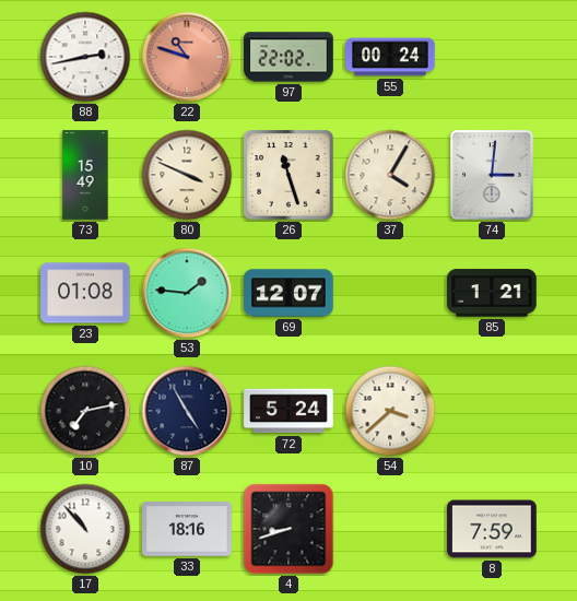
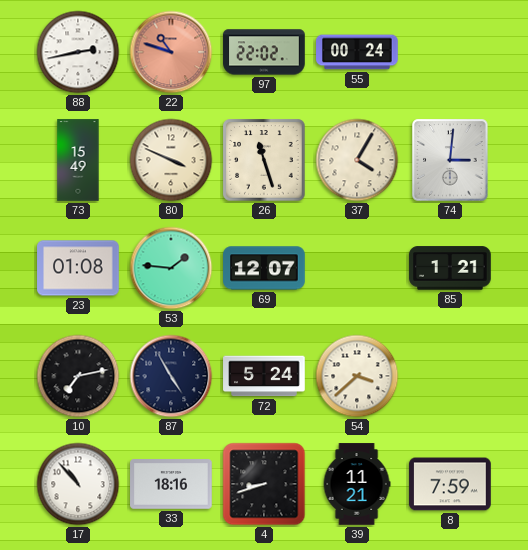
39: none -> 11:21
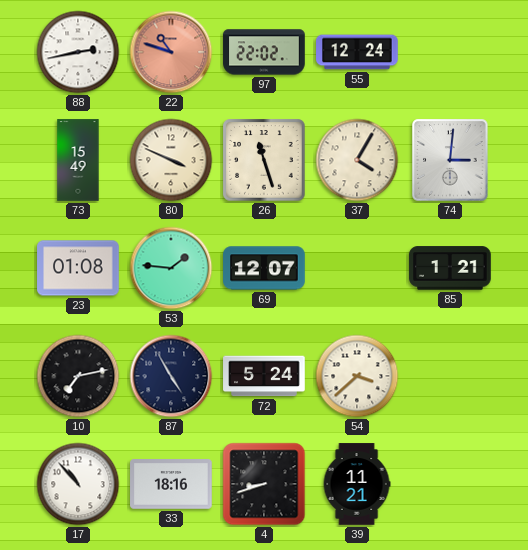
55: 00:24 -> 12:24
8: 7:59 -> none
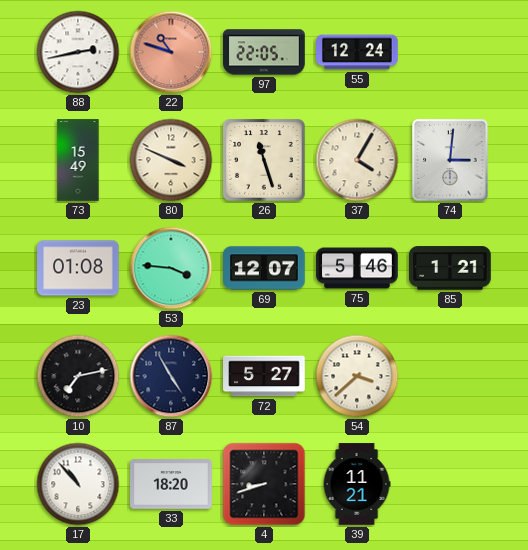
97: 22:02 -> 22:05
53: 1:46 -> 3:46
75: none -> 5:46
72: 5:24 -> 5:27
33: 18:16 -> 18:20
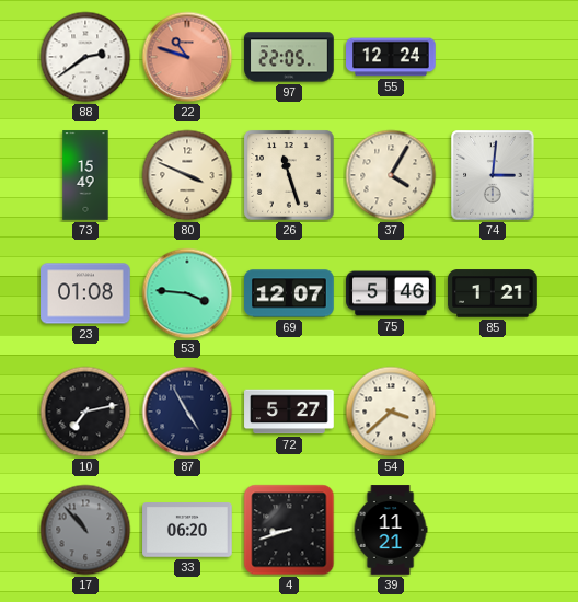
88: 2:43 -> 2:39
17 dial: white -> grey
33: 18:20 -> 06:20
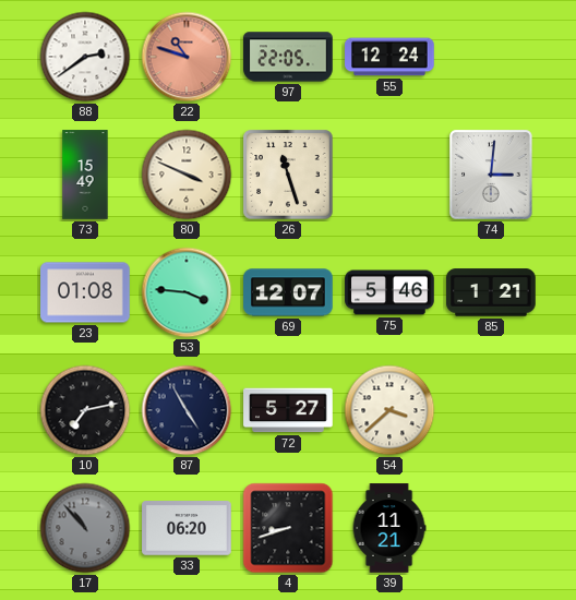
37: 4:05 -> none
